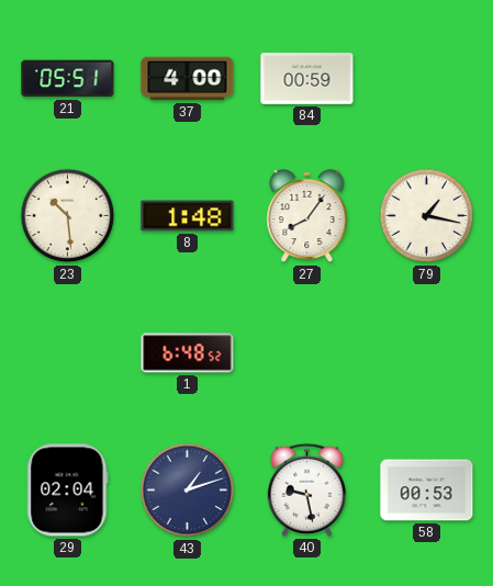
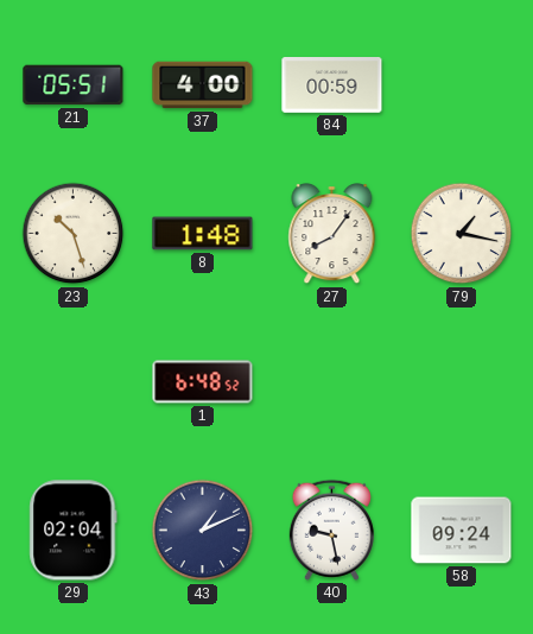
23: 10:29 -> 10:27
43: 1:12 -> 1:11
58: 00:53 -> 09:24
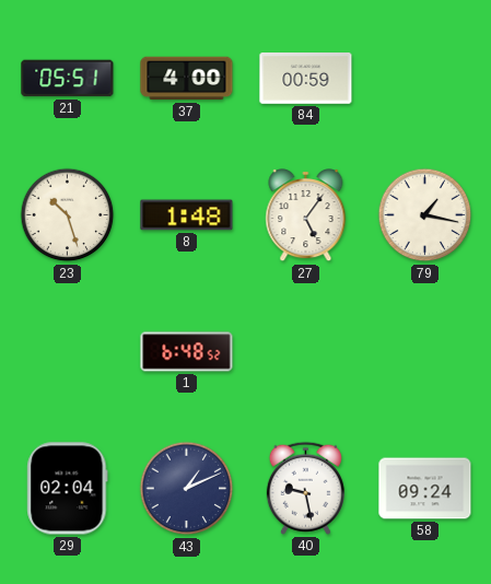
27: 8:06 -> 5:06
